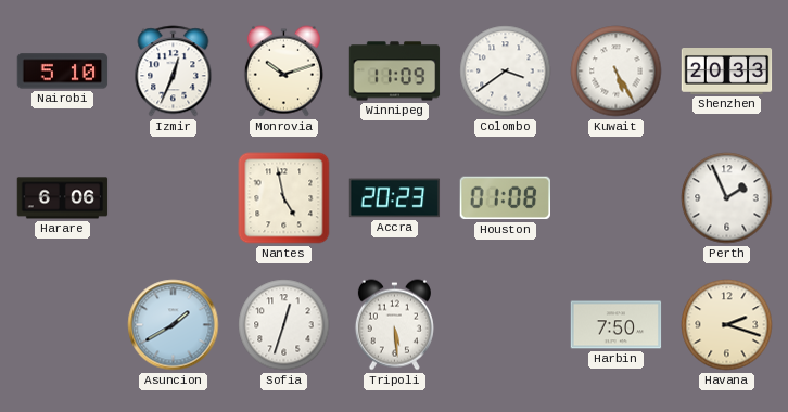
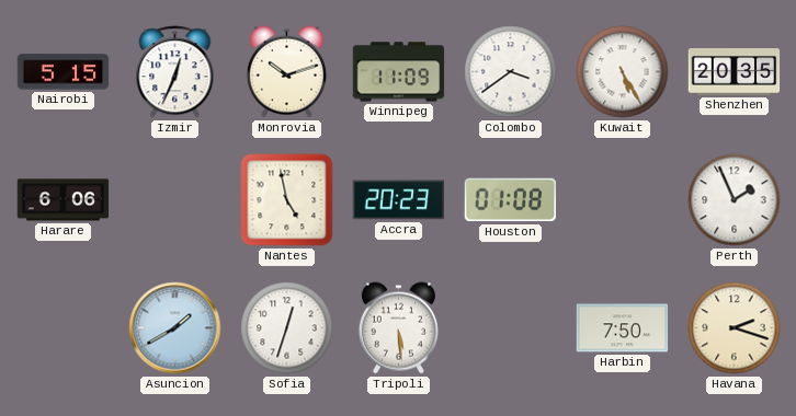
Nairobi: 5:10 -> 5:15
Shenzhen: 20:33 -> 20:35
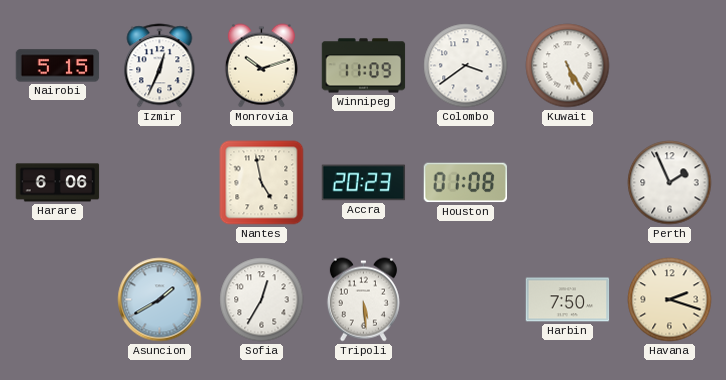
Shenzhen: 20:35 -> none
Sofia: 12:33 -> 12:35
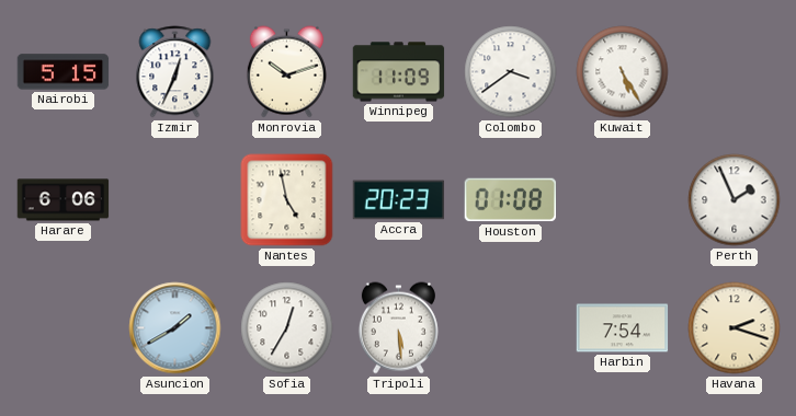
Harbin: 7:50 -> 7:54
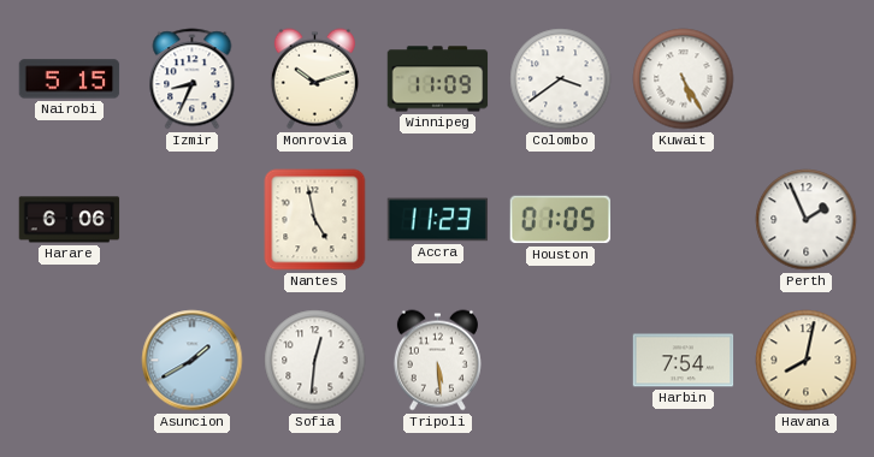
Izmir: 12:34 -> 8:34
Accra: 20:23 -> 11:23
Houston: 01:08 -> 01:05
Sofia: 12:35 -> 12:31
Havana: 2:18 -> 8:02
